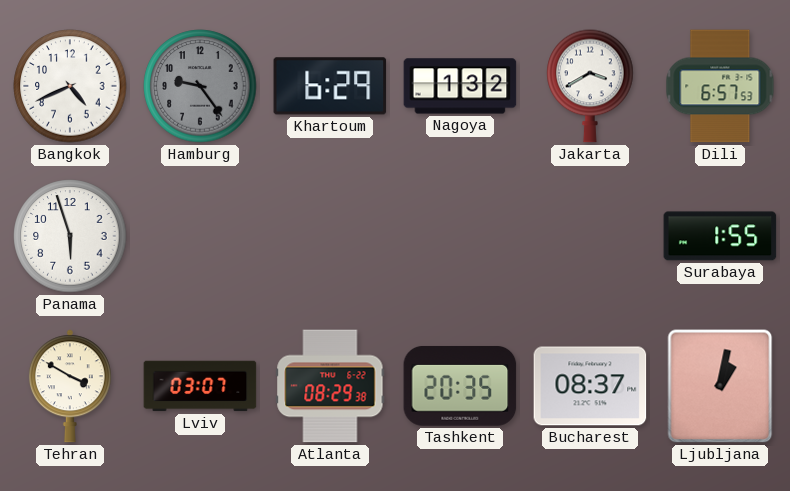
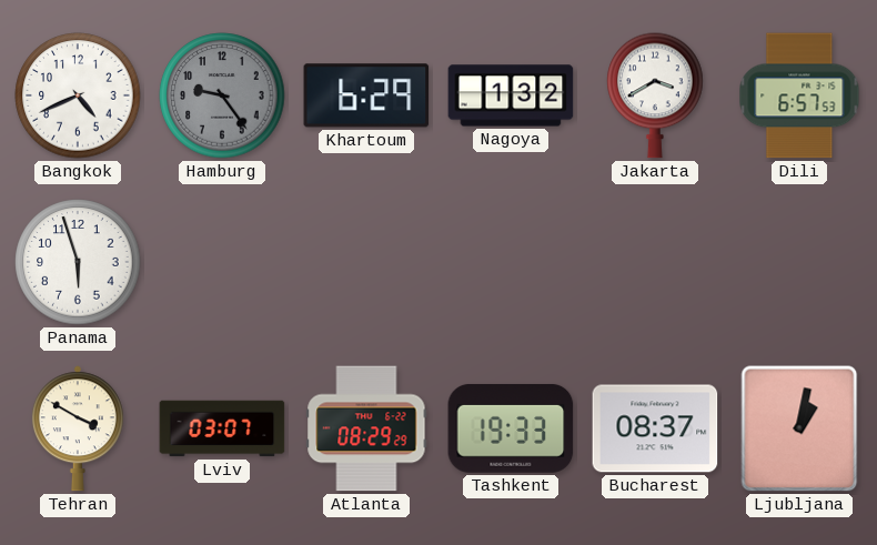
Surabaya: 1:55 -> none
Atlanta: 08:29:38 -> 08:29:29
Tashkent: 20:35 -> 19:33
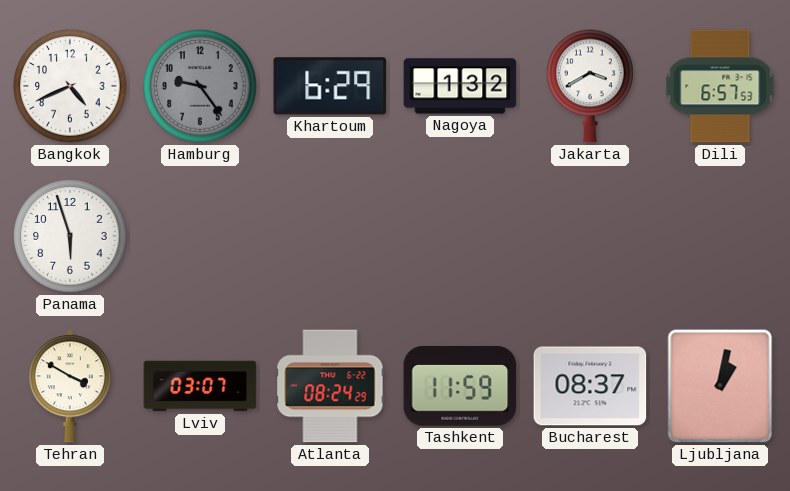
Atlanta: 08:29 -> 08:24
Tashkent: 19:33 -> 11:59
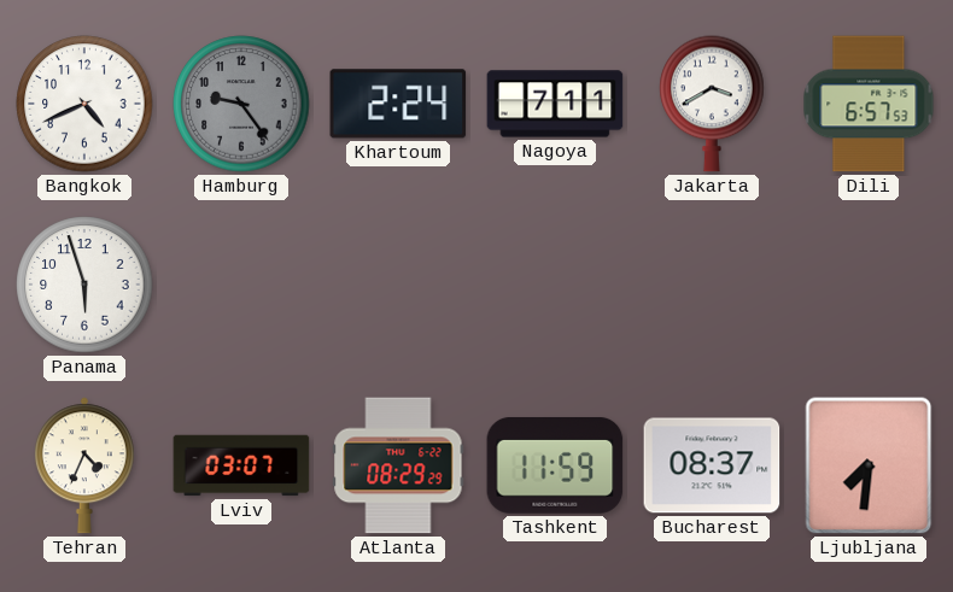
Khartoum: 6:29 -> 2:24
Nagoya: 1:32 -> 7:11
Tehran: 3:50 -> 4:34
Atlanta: 08:24 -> 08:29
Ljubljana: 1:02 -> 7:31
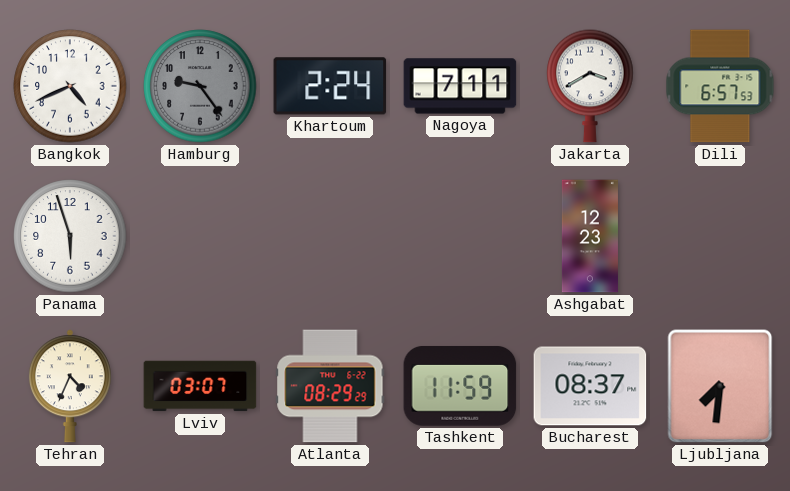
Ashgabat: none -> 12:23
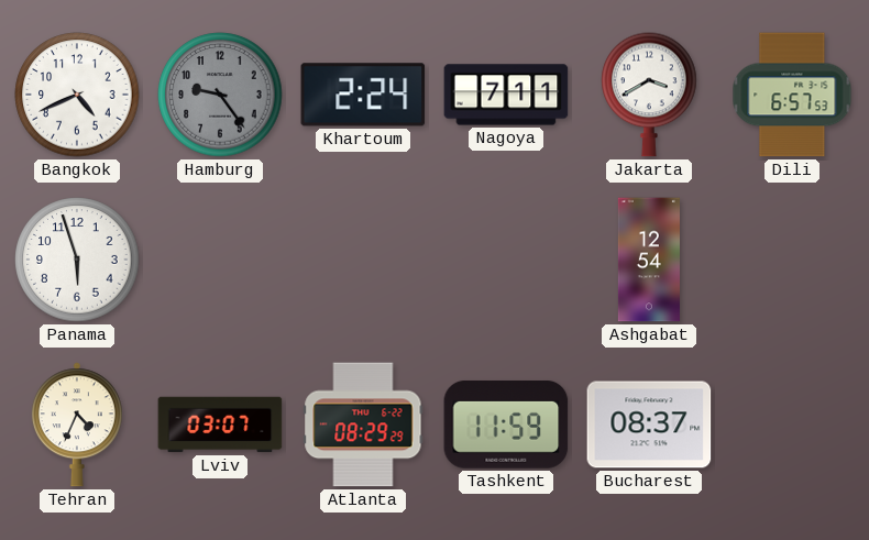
Ashgabat: 12:23 -> 12:54
Ljubljana: 7:31 -> none
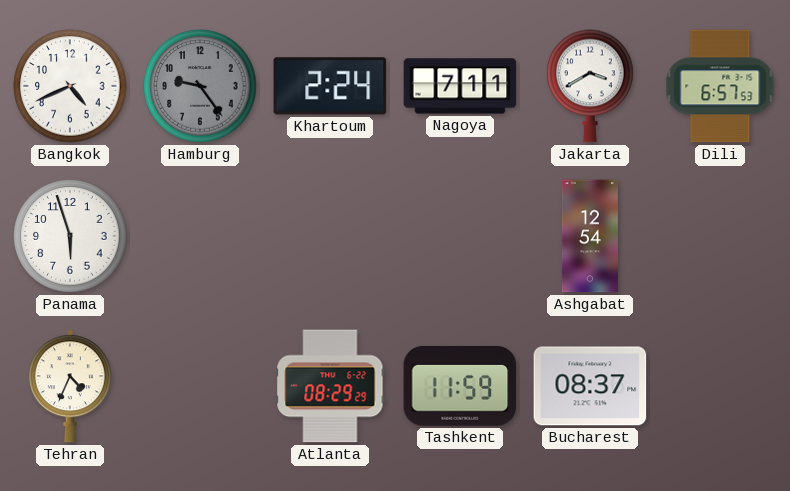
Lviv: 03:07 -> none
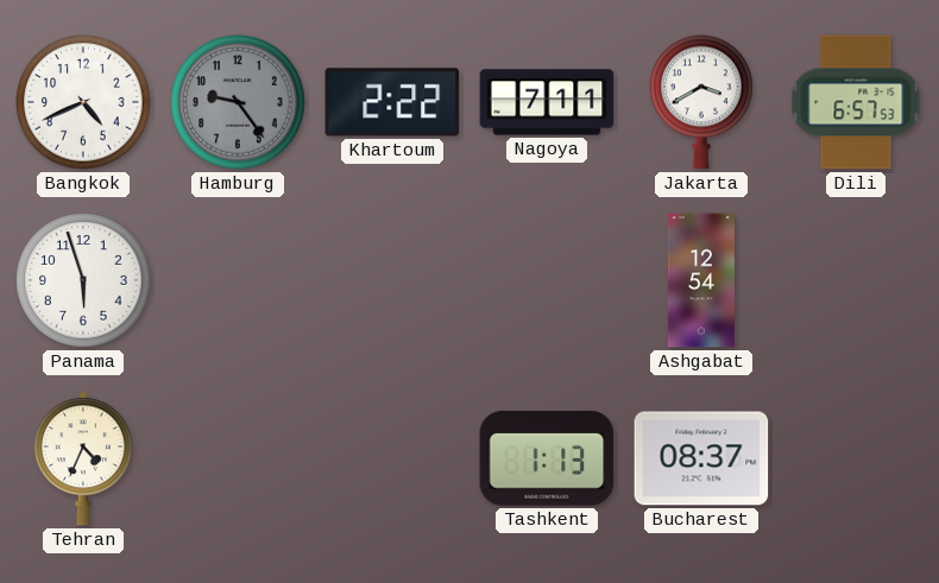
Khartoum: 2:24 -> 2:22
Atlanta: 08:29 -> none
Tashkent: 11:59 -> 1:13
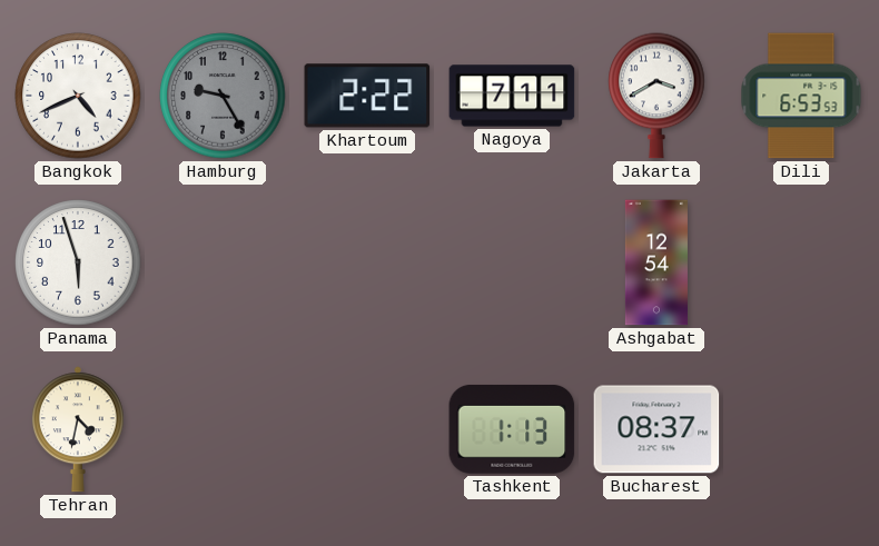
Hamburg: 9:24 -> 9:25
Dili: 6:57 -> 6:53
Tehran: 4:34 -> 4:32
